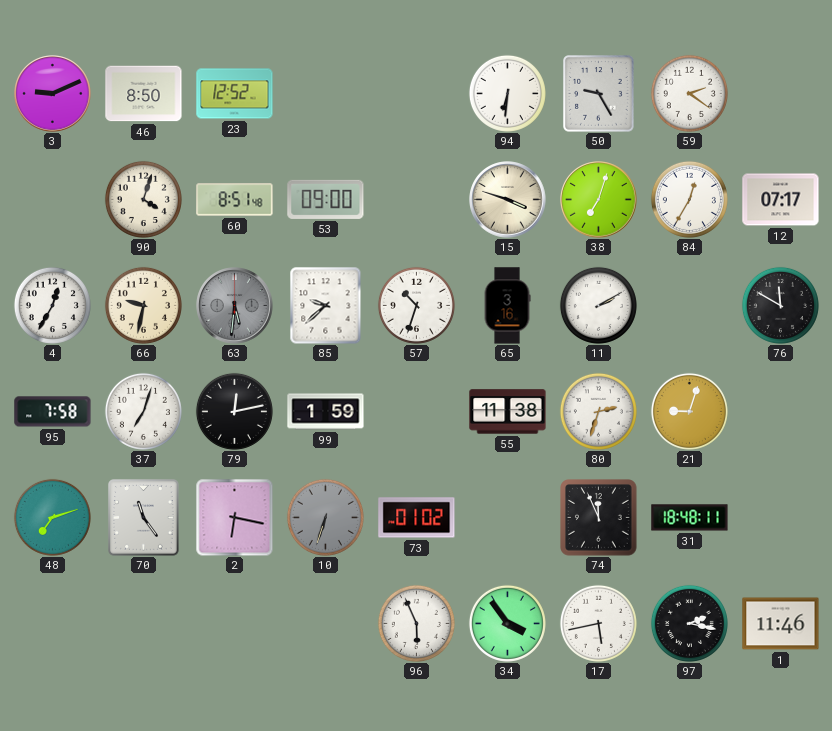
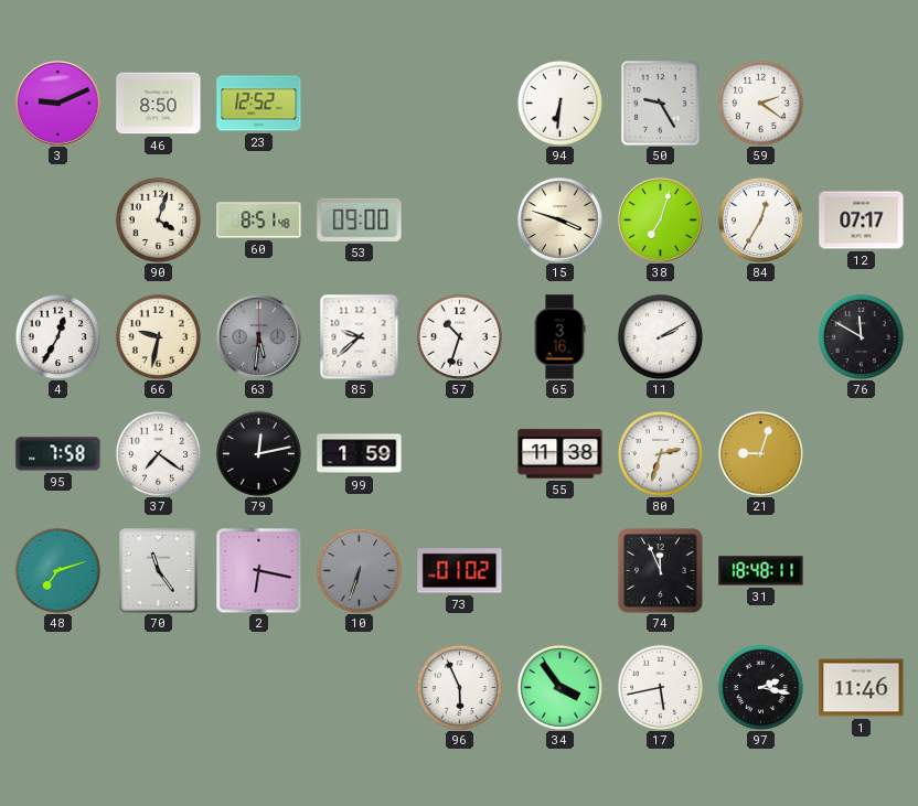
37: 7:03 -> 7:21
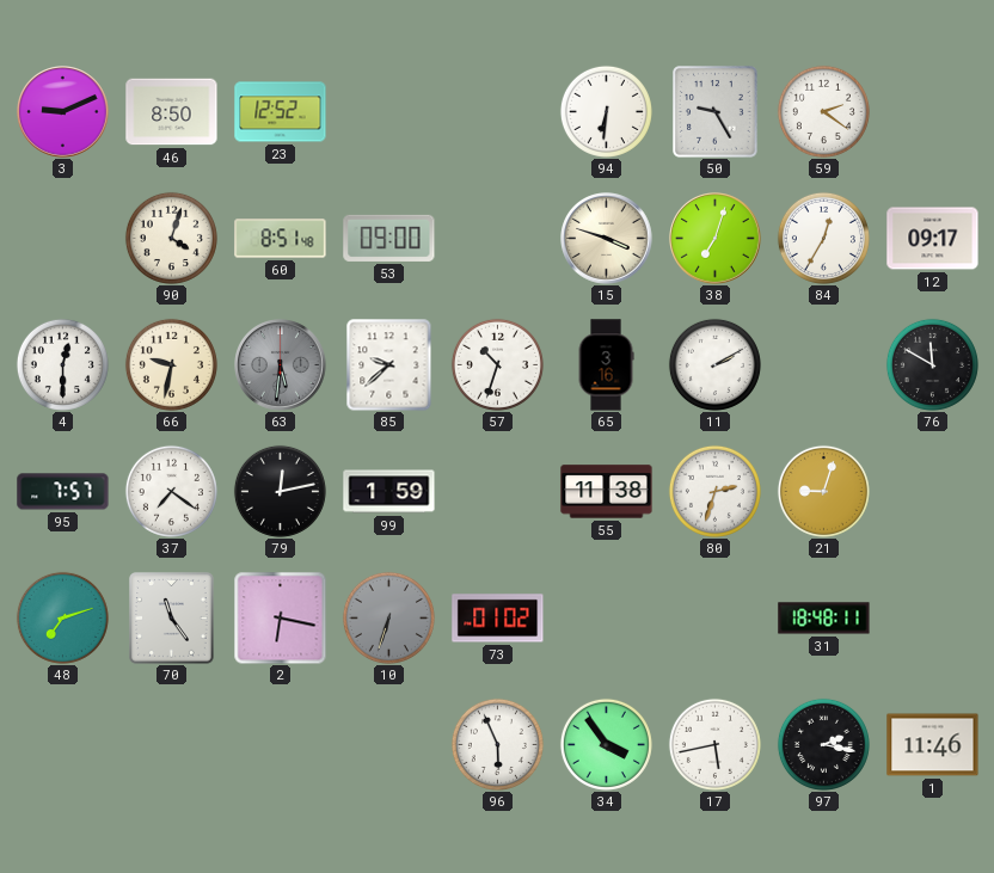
12: 07:17 -> 09:17
4: 12:35 -> 12:30
95: 7:58 -> 7:57
74: 11:56 -> none
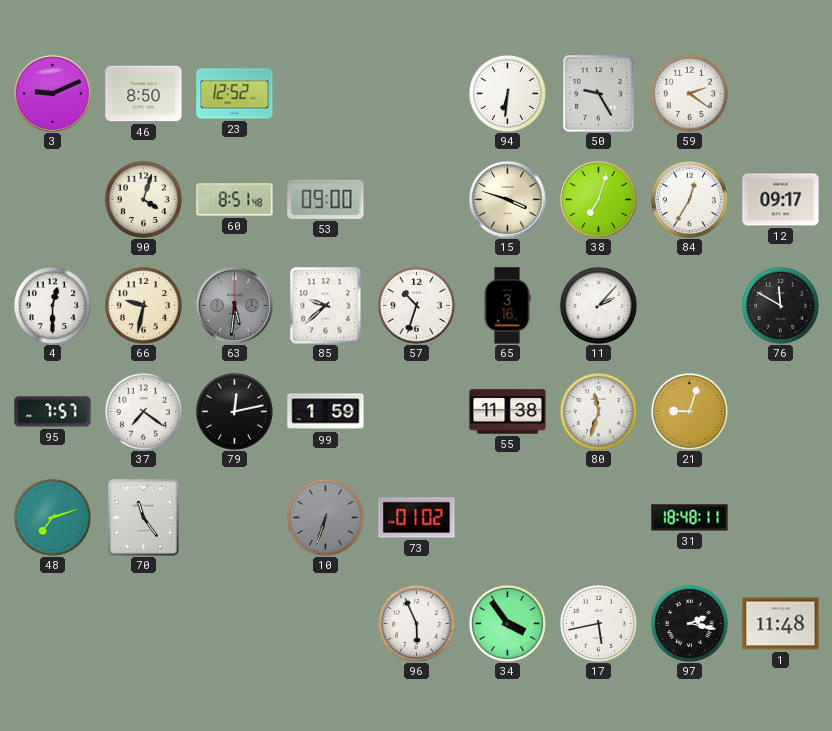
11: 2:10 -> 2:07
80: 2:33 -> 11:33
2: 6:17 -> none
1: 11:46 -> 11:48
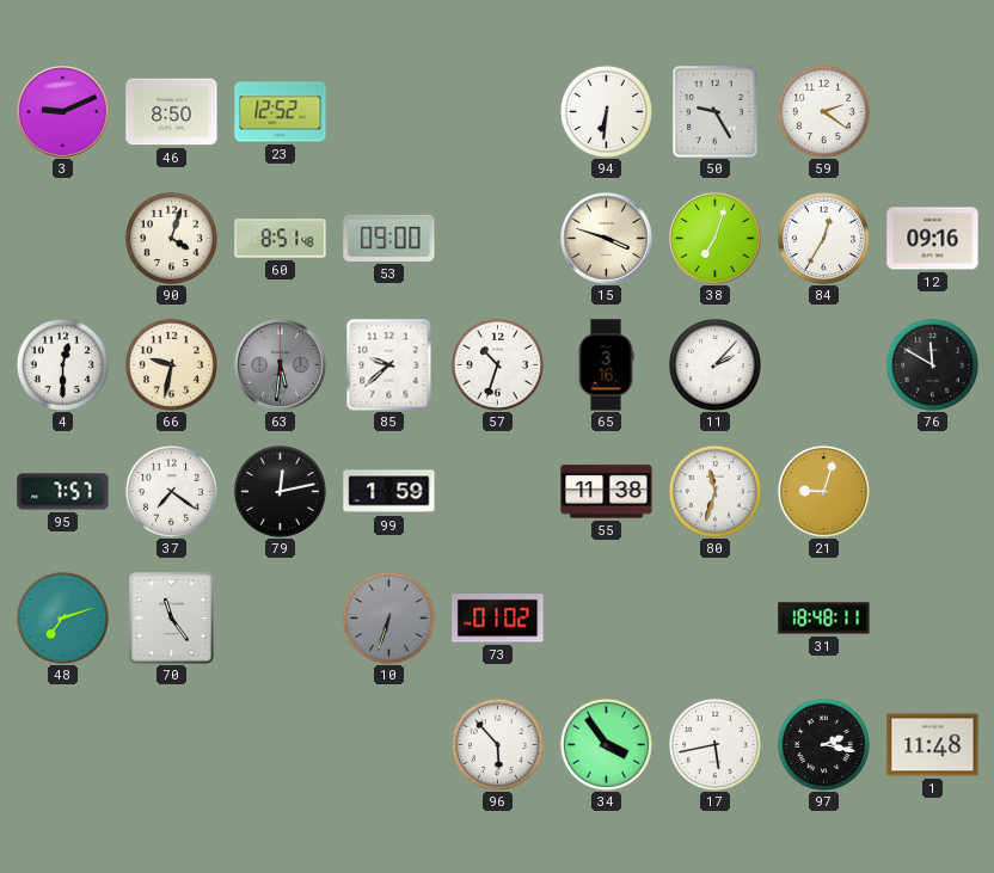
12: 09:17 -> 09:16
96: 5:56 -> 5:53
